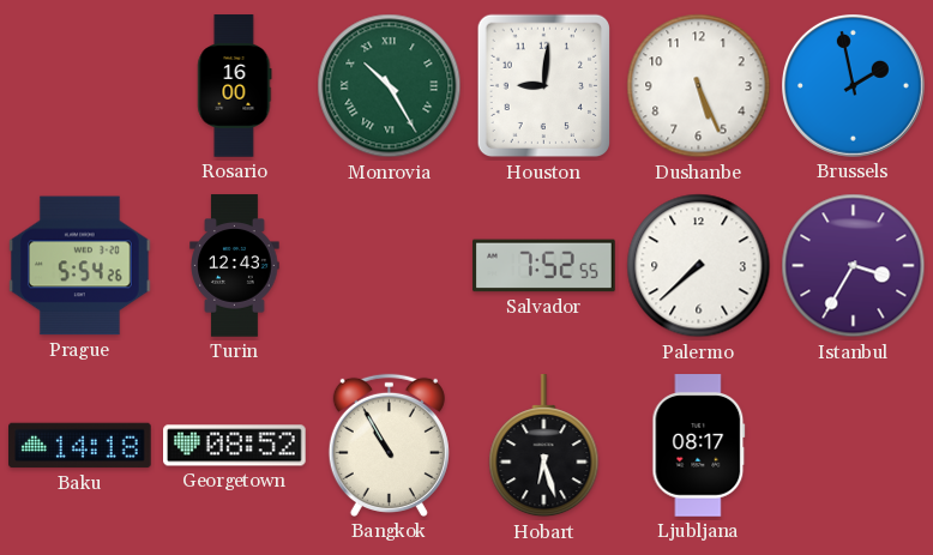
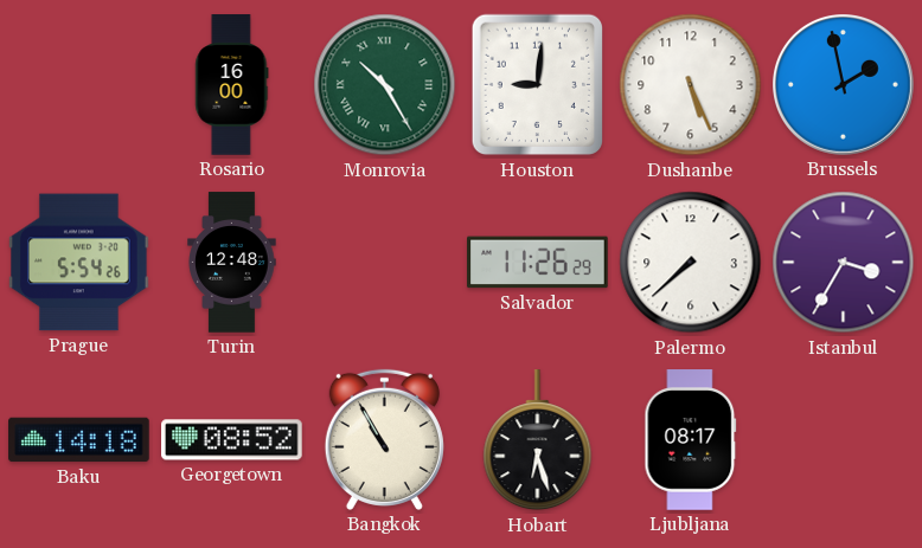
Turin: 12:43 -> 12:48
Salvador: 7:52 -> 11:26
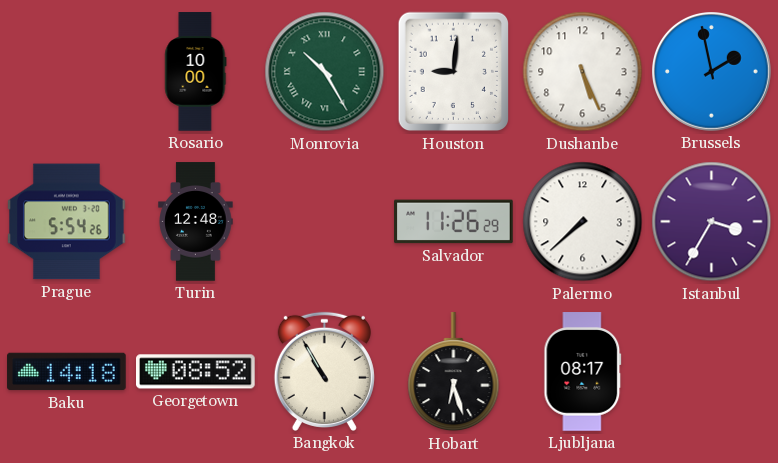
Rosario: 16:00 -> 10:00
